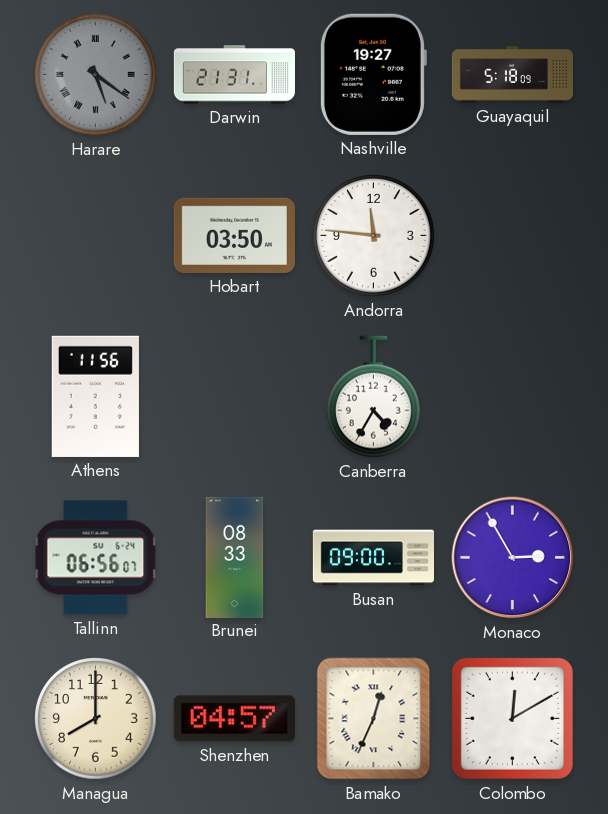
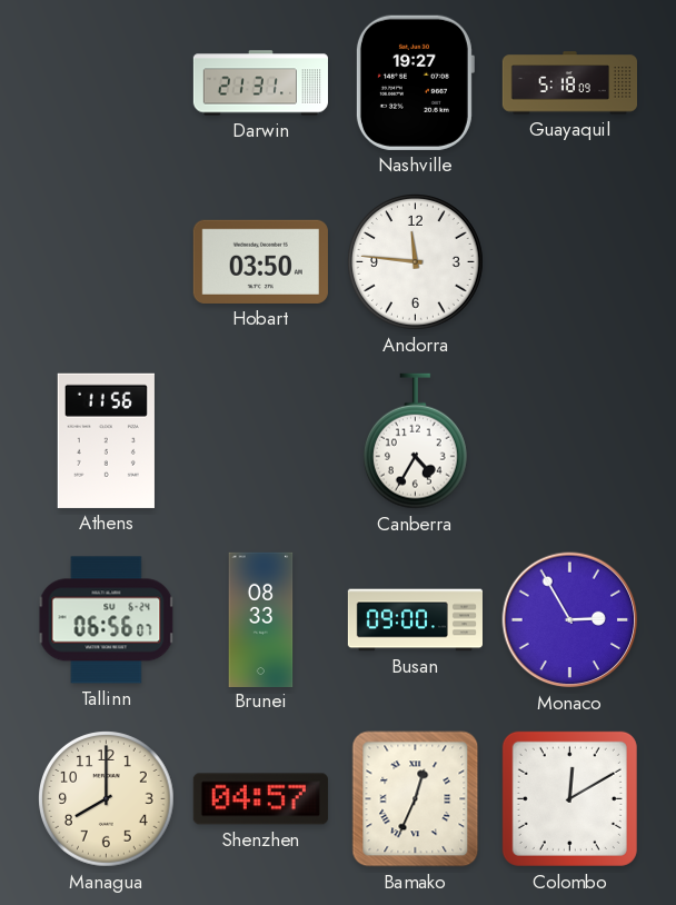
Harare: 5:21 -> none
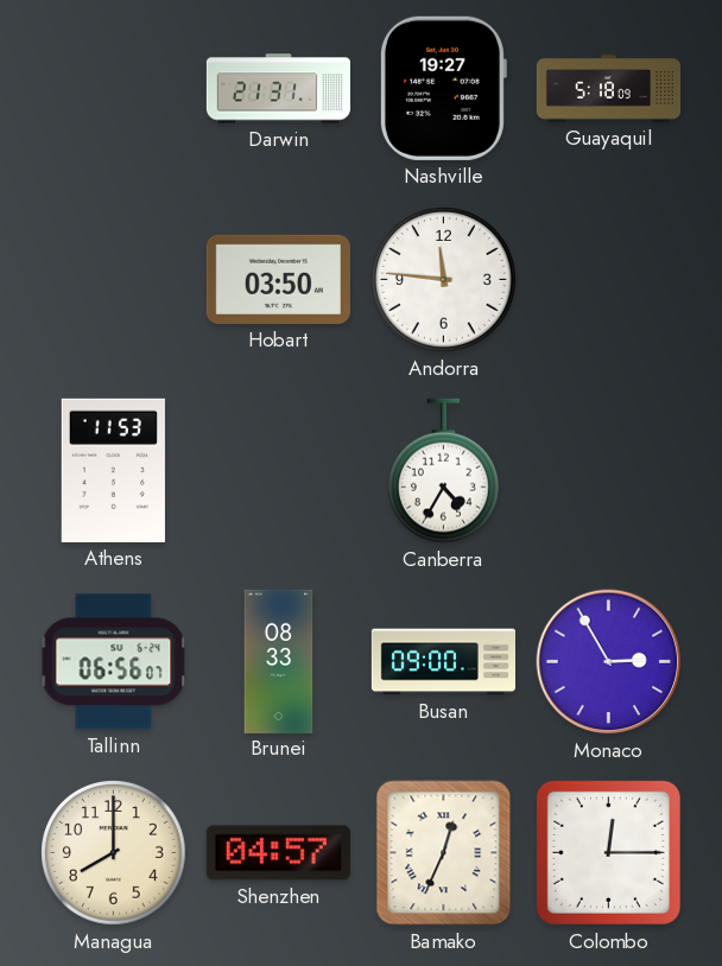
Athens: 11:56 -> 11:53
Colombo: 12:10 -> 12:15
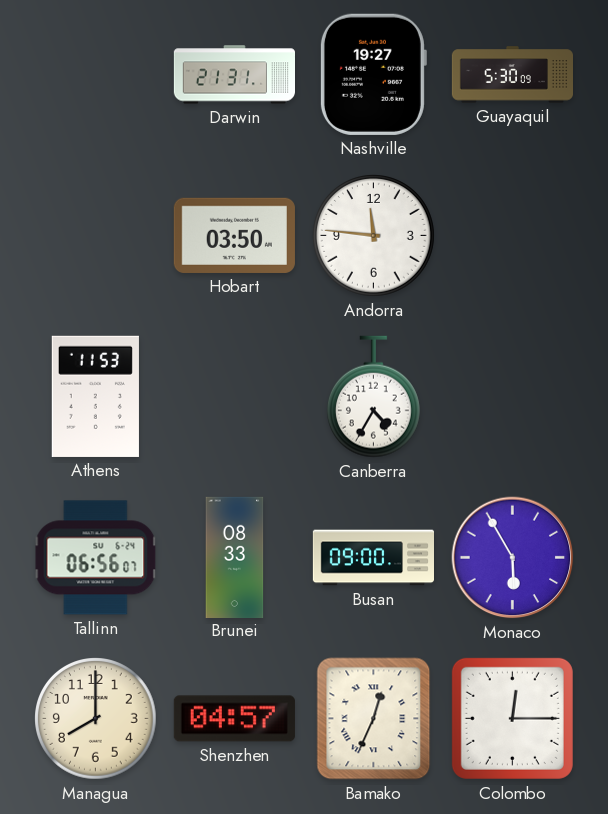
Guayaquil: 5:18 -> 5:30
Monaco: 2:55 -> 5:55
